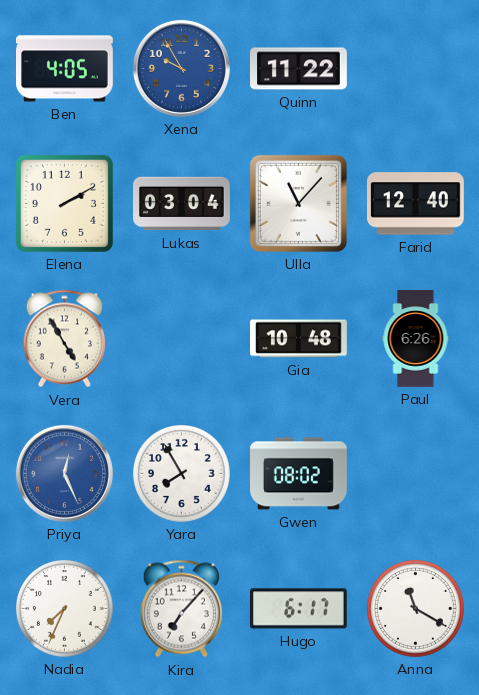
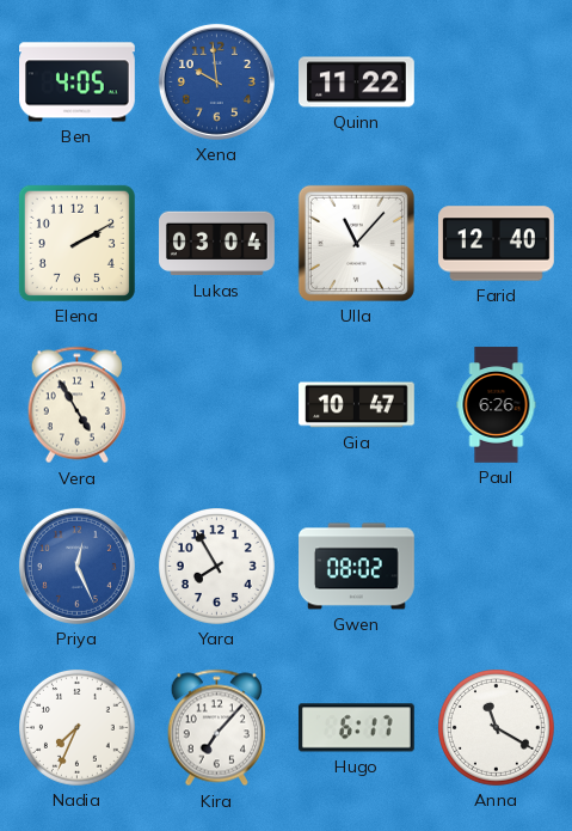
Xena: 9:55 -> 9:59
Gia: 10:48 -> 10:47
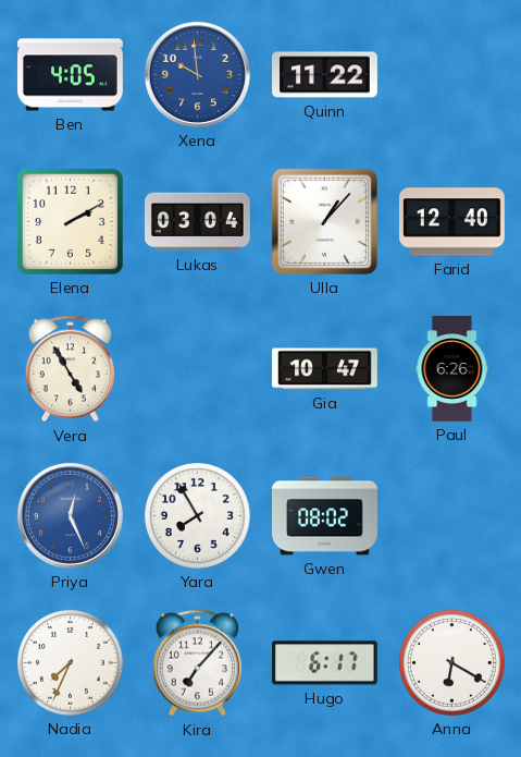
Ulla: 11:07 -> 1:07
Anna: 11:20 -> 6:20
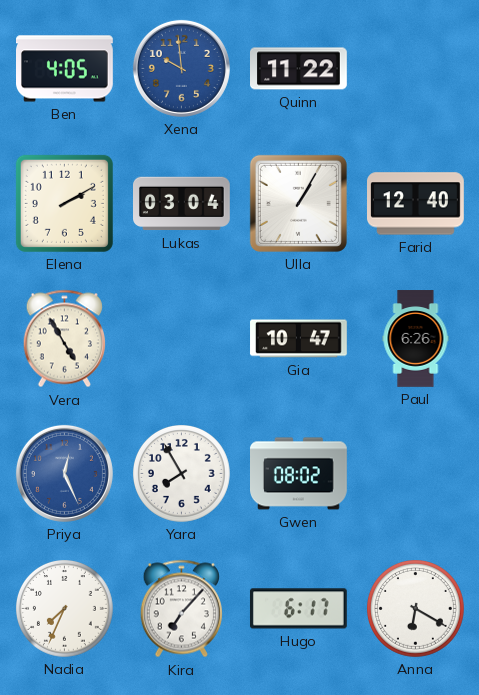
Ulla: 1:07 -> 1:05
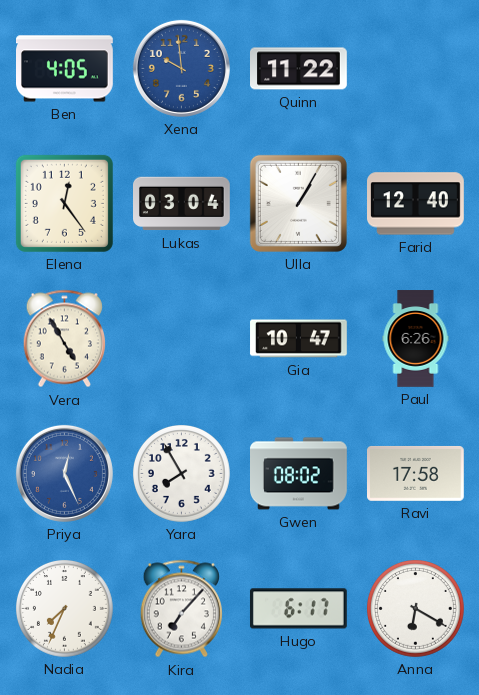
Elena: 2:10 -> 12:24
Ravi: none -> 17:58
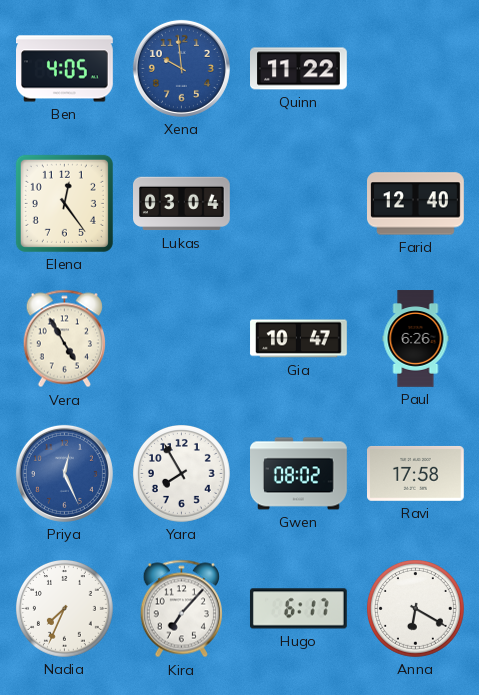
Ulla: 1:05 -> none
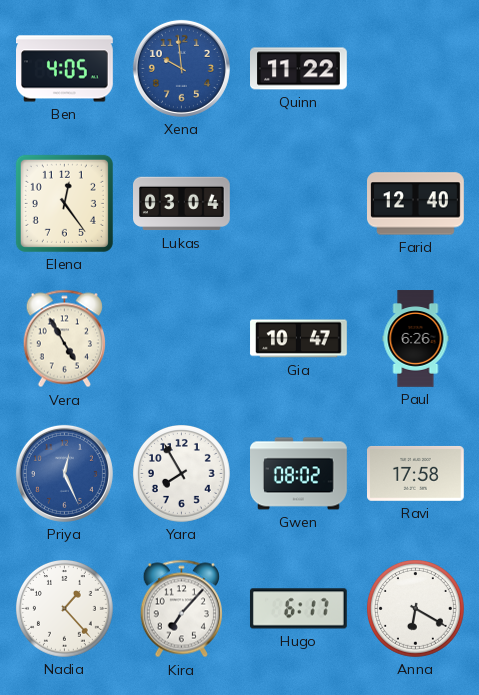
Nadia: 7:34 -> 1:23
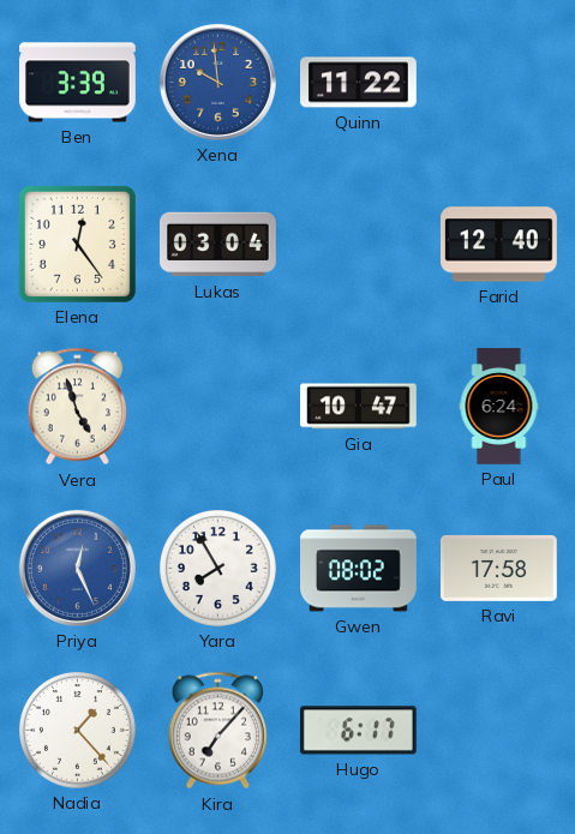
Ben: 4:05 -> 3:39
Vera: 4:55 -> 4:57
Paul: 6:26 -> 6:24
Anna: 6:20 -> none
